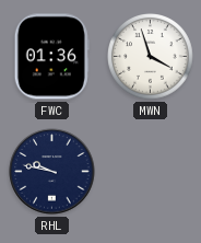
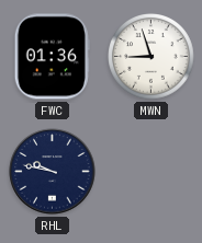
MWN: 3:57 -> 8:57
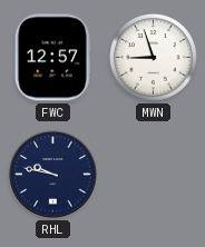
FWC: 01:36 -> 12:57
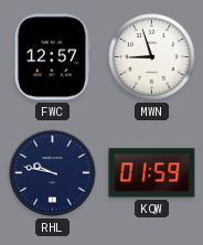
KQW: none -> 01:59
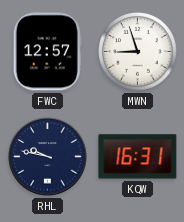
KQW: 01:59 -> 16:31
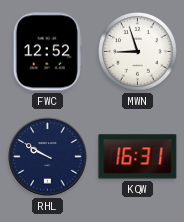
FWC: 12:57 -> 12:52
RHL: 9:47 -> 9:50
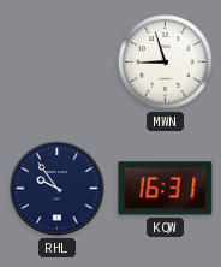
FWC: 12:52 -> none
RHL: 9:50 -> 9:54
